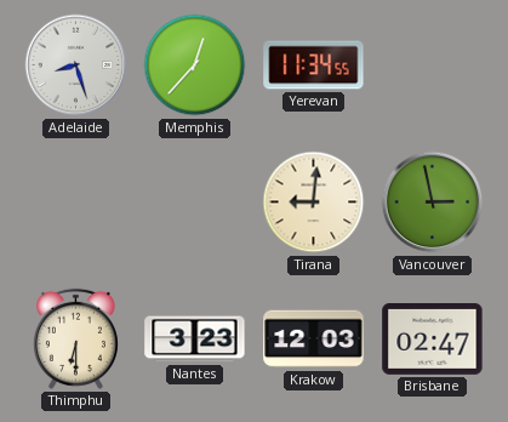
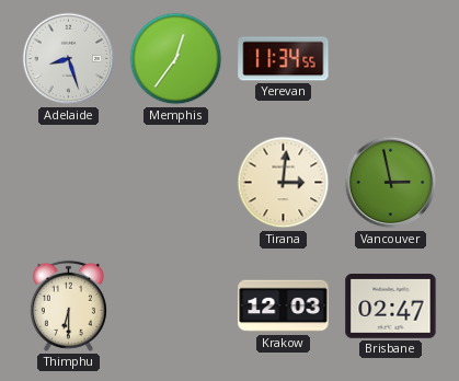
Memphis: 12:37 -> 12:36
Tirana: 9:01 -> 3:01
Nantes: 3:23 -> none
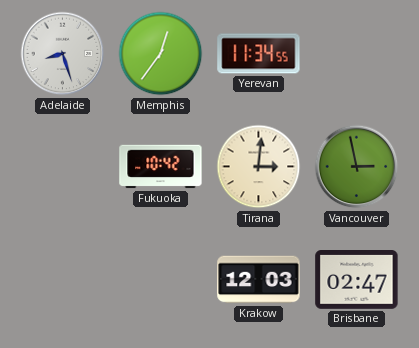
Fukuoka: none -> 10:42
Thimphu: 6:30 -> none
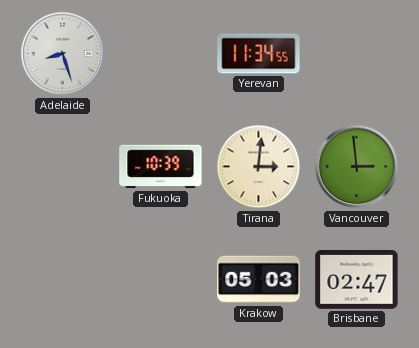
Memphis: 12:36 -> none
Fukuoka: 10:42 -> 10:39
Vancouver: 2:58 -> 2:59
Krakow: 12:03 -> 05:03
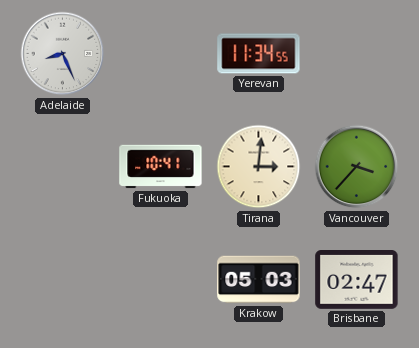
Adelaide: 8:27 -> 8:26
Fukuoka: 10:39 -> 10:41
Vancouver: 2:59 -> 3:37
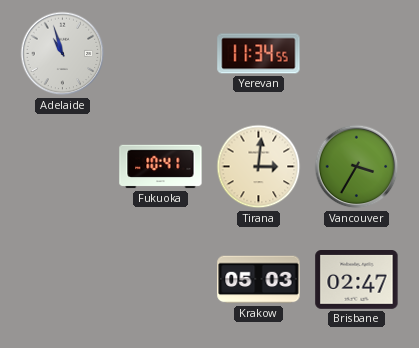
Adelaide: 8:26 -> 10:57
Vancouver: 3:37 -> 3:35
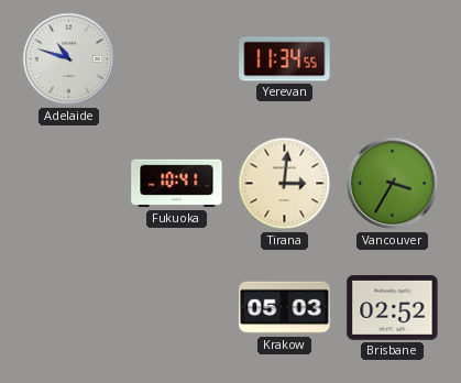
Adelaide: 10:57 -> 10:48
Brisbane: 02:47 -> 02:52
